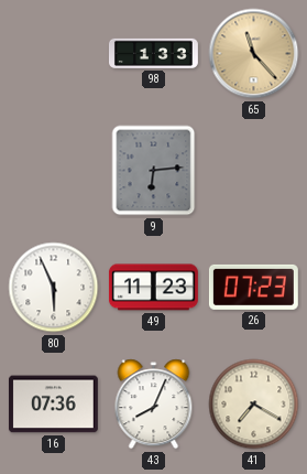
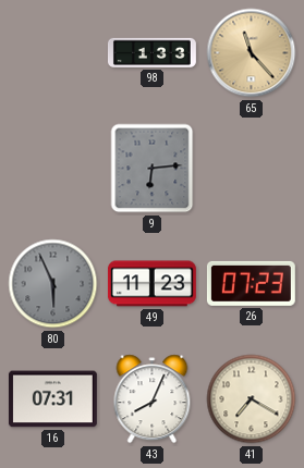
80 dial: white -> grey
16: 07:36 -> 07:31
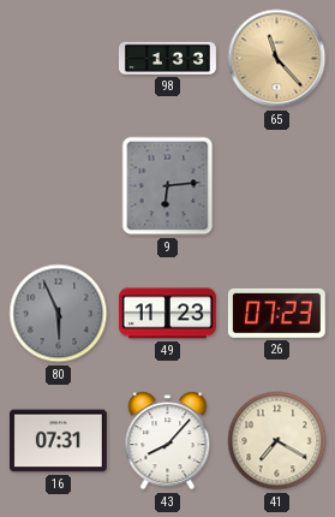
43: 8:04 -> 8:07
